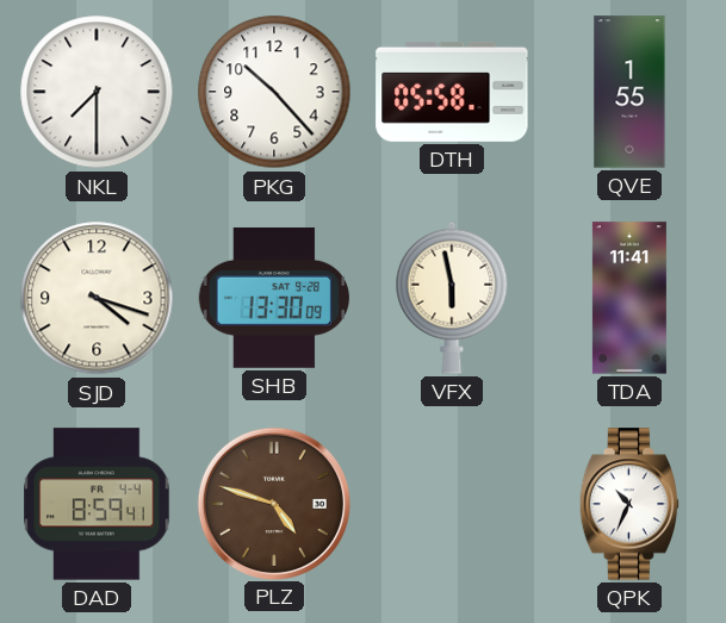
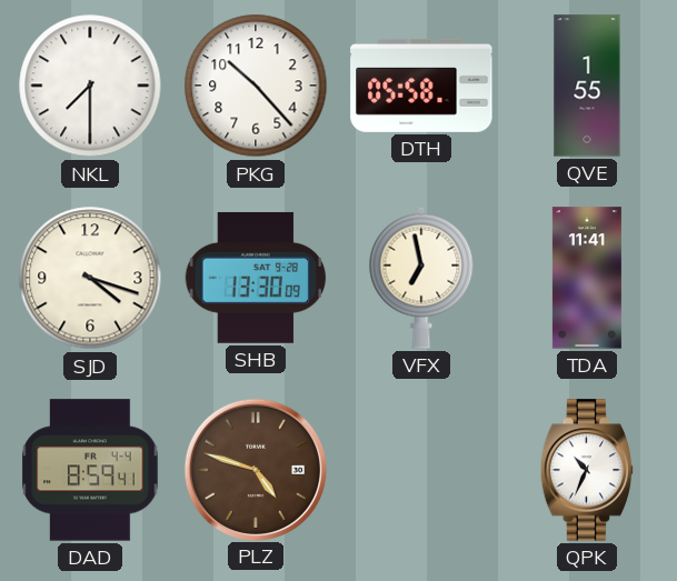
VFX: 5:58 -> 6:58
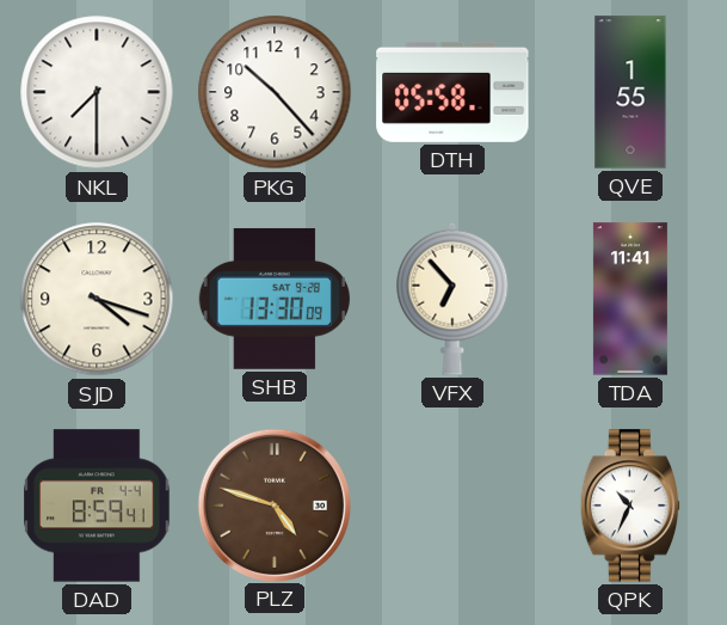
VFX: 6:58 -> 6:53
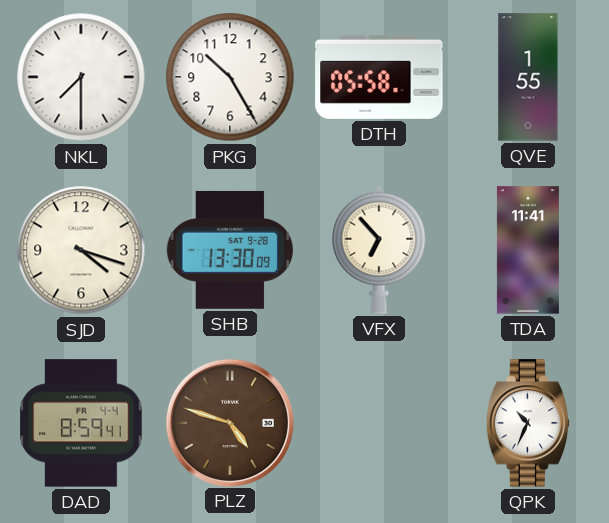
PKG: 10:23 -> 10:25
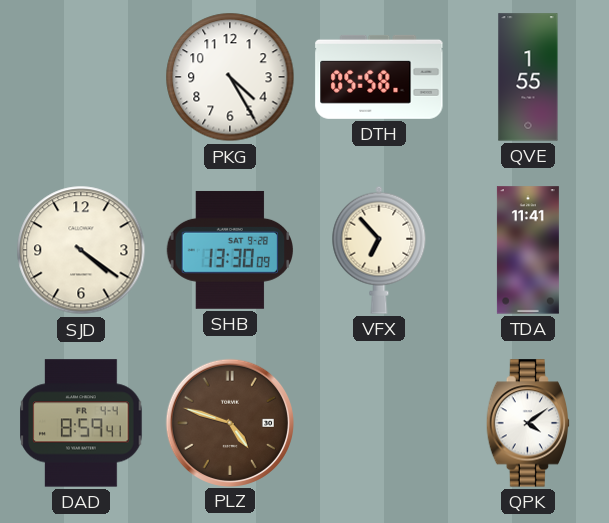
NKL: 7:30 -> none
PKG: 10:25 -> 4:25
SJD: 4:18 -> 4:21
QPK: 10:34 -> 4:09
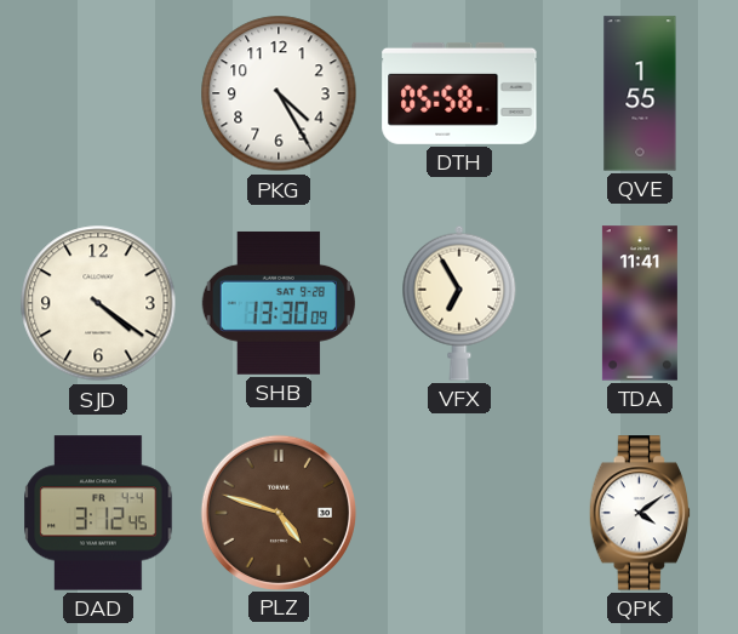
VFX: 6:53 -> 6:55
DAD: 8:59 -> 3:12
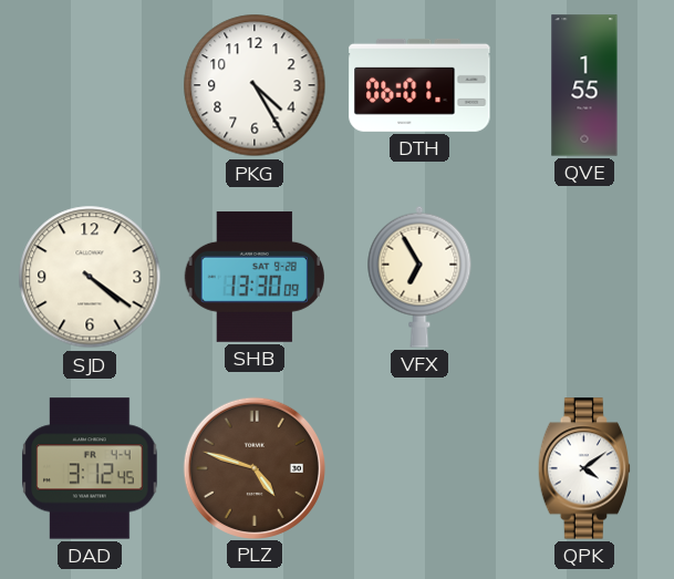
DTH: 05:58 -> 06:01
TDA: 11:41 -> none
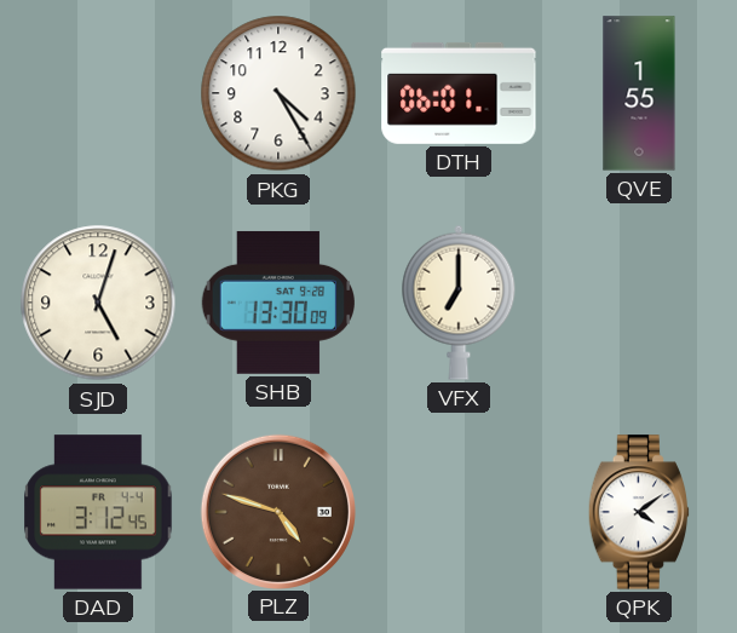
SJD: 4:21 -> 5:03
VFX: 6:55 -> 7:00
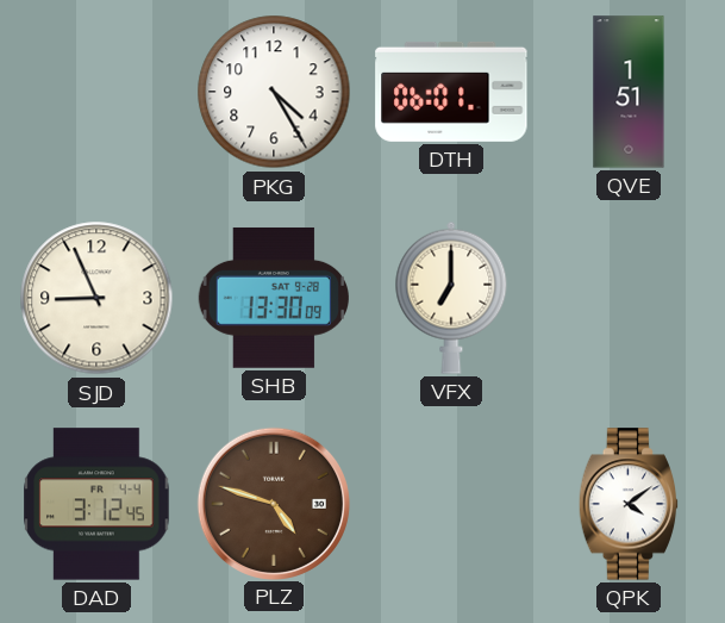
QVE: 1:55 -> 1:51
SJD: 5:03 -> 8:56
